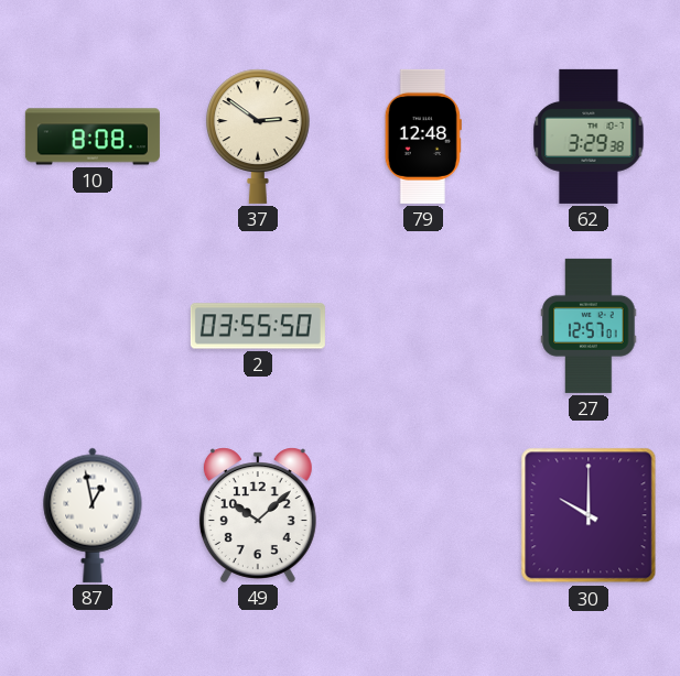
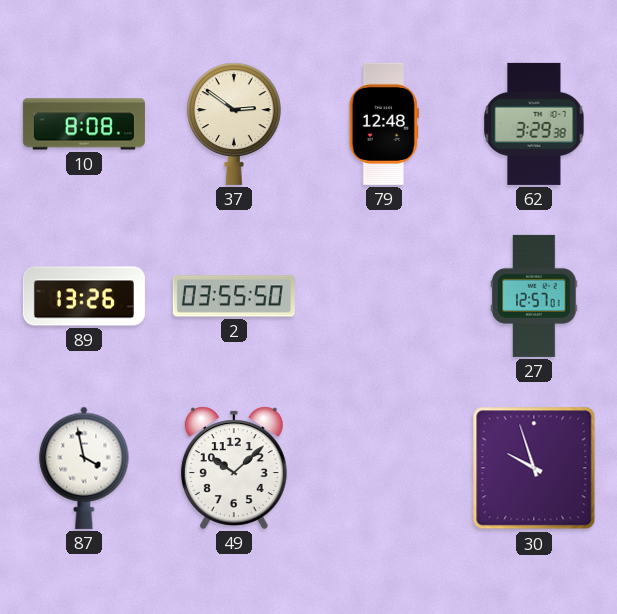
89: none -> 13:26
87: 12:58 -> 3:58
30: 10:00 -> 9:57
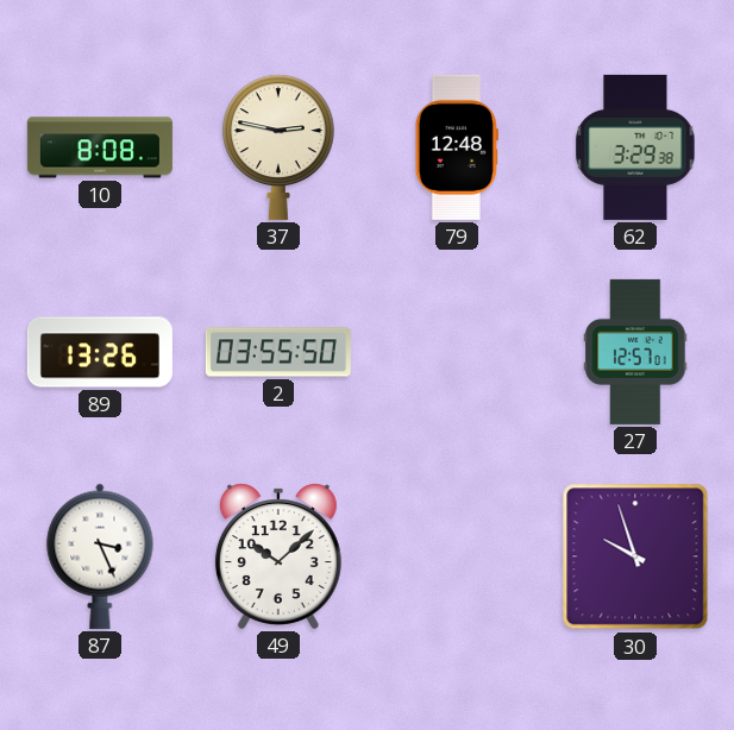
37: 2:51 -> 2:47
87: 3:58 -> 3:26
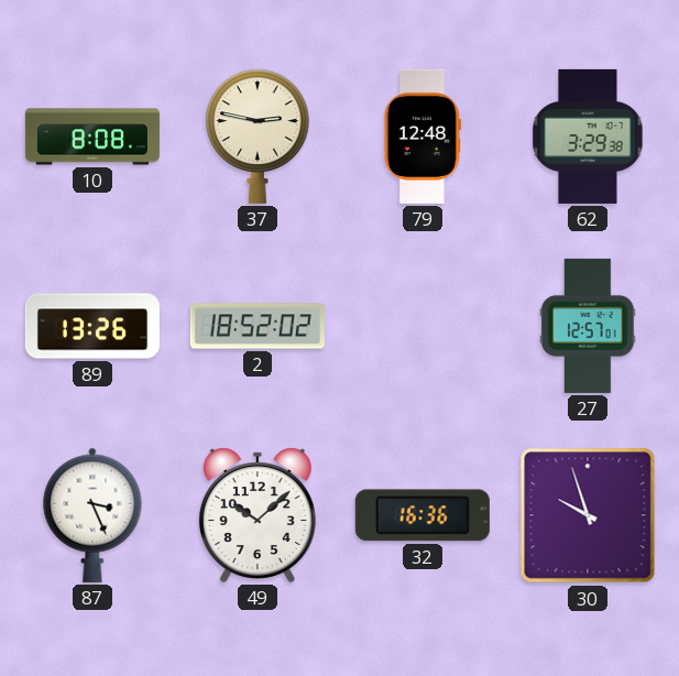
2: 03:55 -> 18:52
32: none -> 16:36
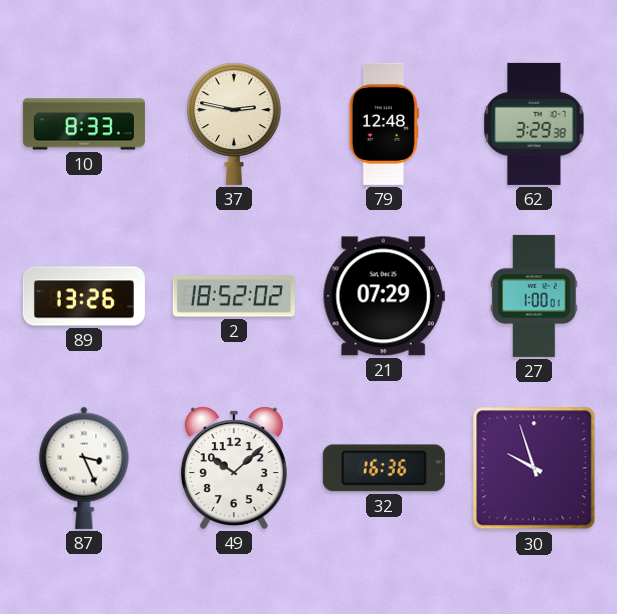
10: 8:08 -> 8:33
21: none -> 07:29
27: 12:57 -> 1:00
